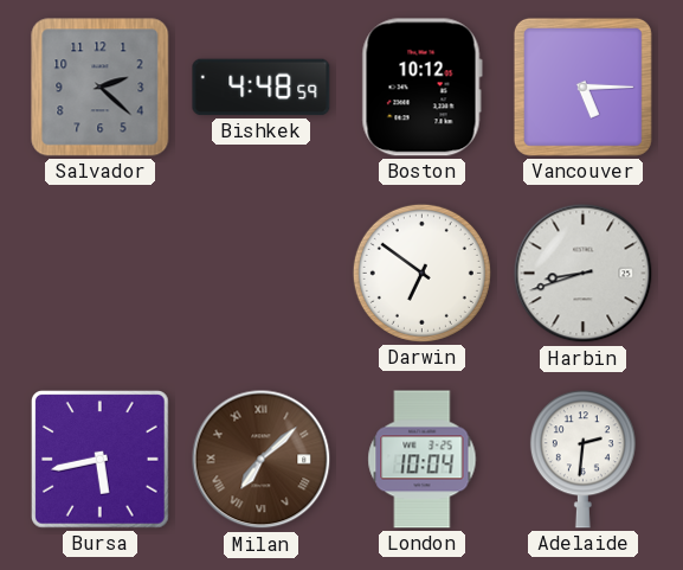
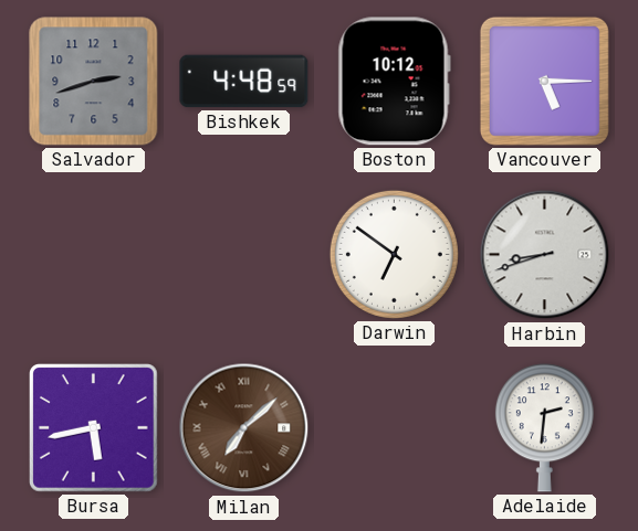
Salvador: 2:22 -> 2:42
London: 10:04 -> none
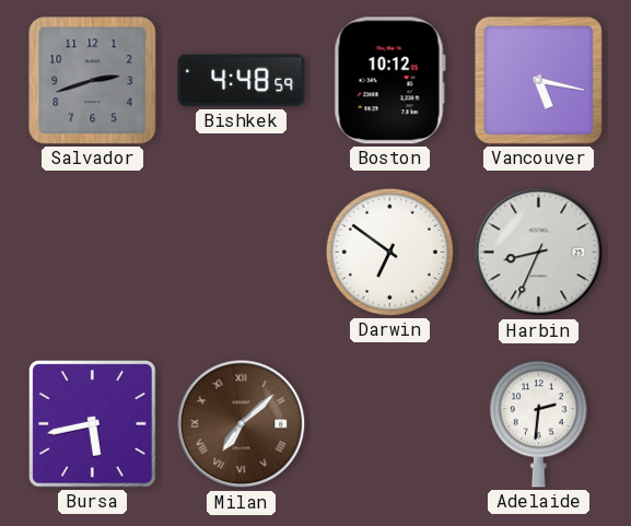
Vancouver: 5:15 -> 5:17
Harbin: 8:42 -> 8:34
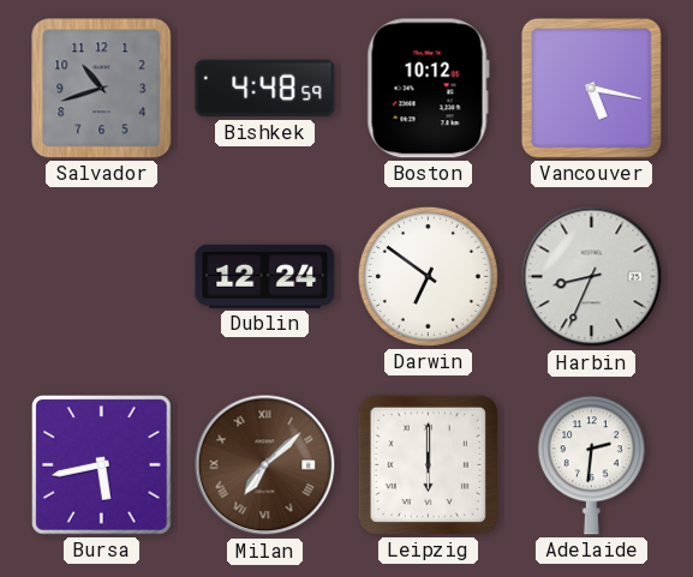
Salvador: 2:42 -> 10:42
Dublin: none -> 12:24
Leipzig: none -> 6:00
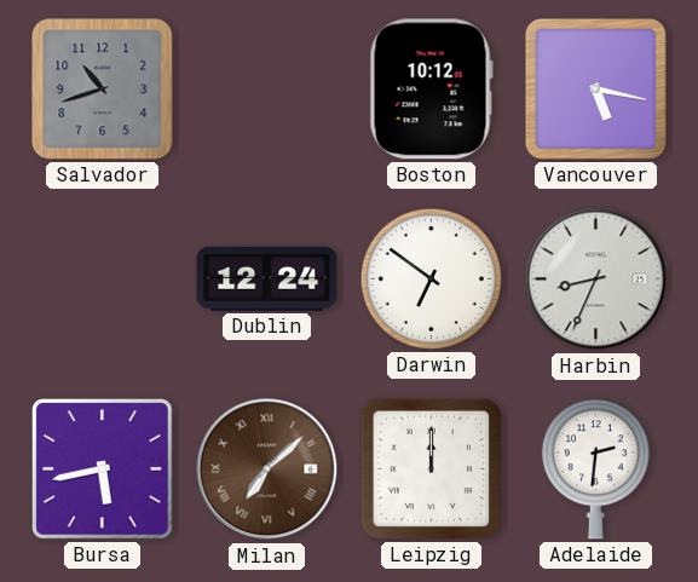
Bishkek: 4:48 -> none
Leipzig: 6:00 -> 12:00
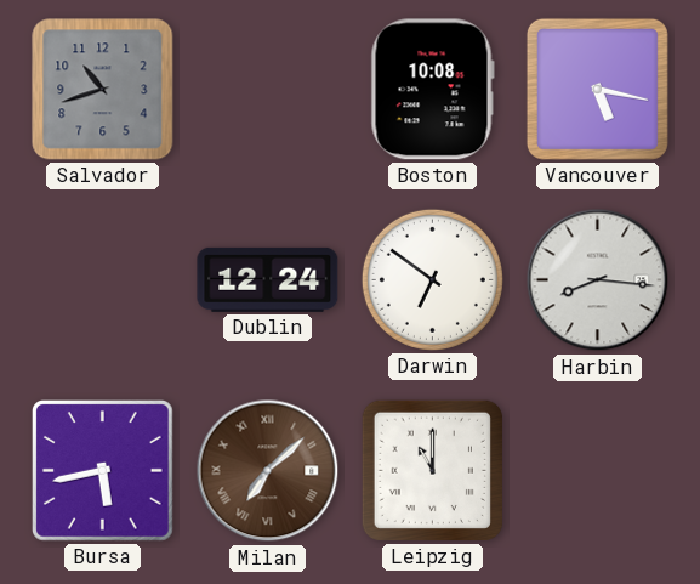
Boston: 10:12 -> 10:08
Harbin: 8:34 -> 8:16
Leipzig: 12:00 -> 11:00
Adelaide: 2:31 -> none
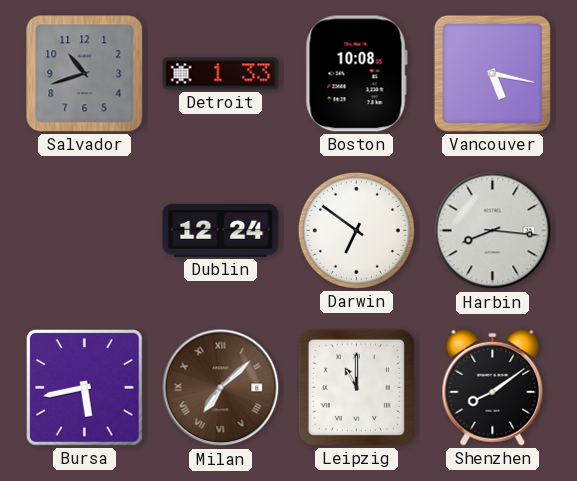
Detroit: none -> 1:33
Shenzhen: none -> 8:09
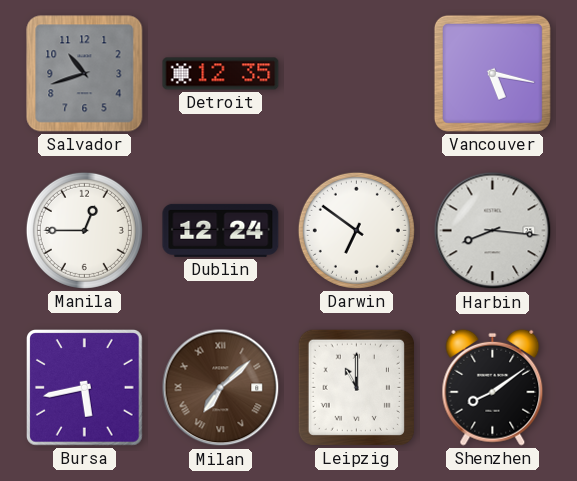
Detroit: 1:33 -> 12:35
Boston: 10:08 -> none
Manila: none -> 12:45
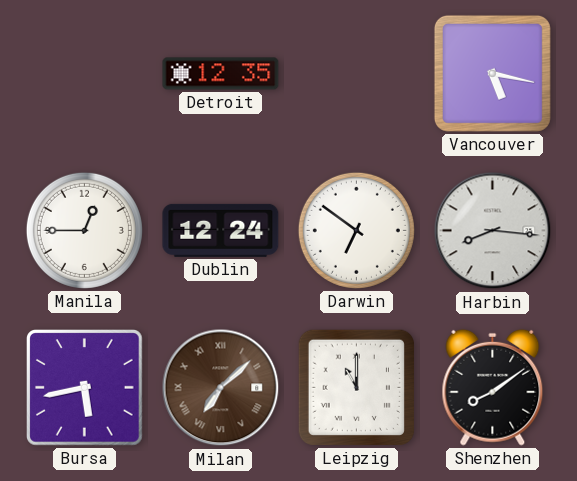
Salvador: 10:42 -> none
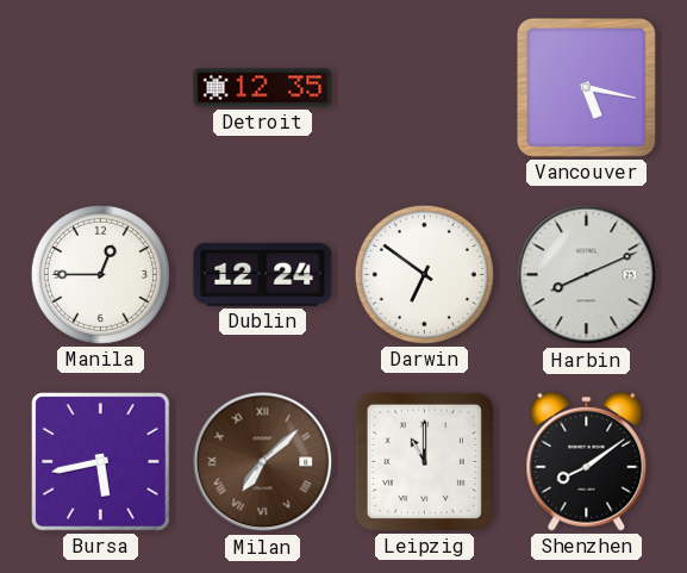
Harbin: 8:16 -> 8:11
